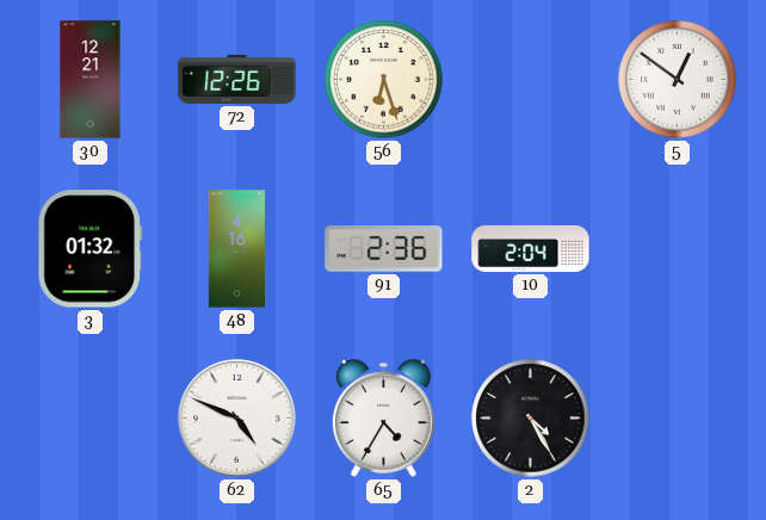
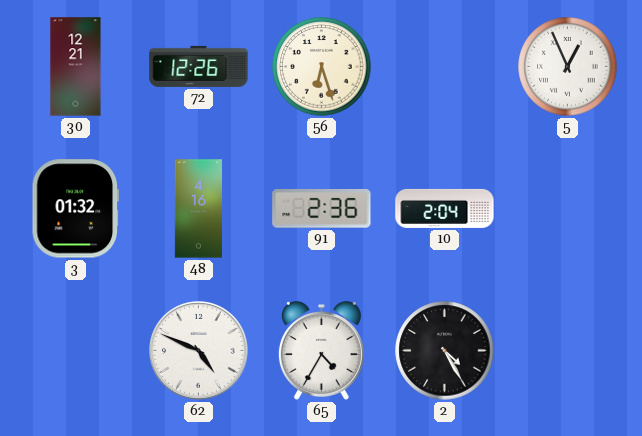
5: 12:51 -> 12:56
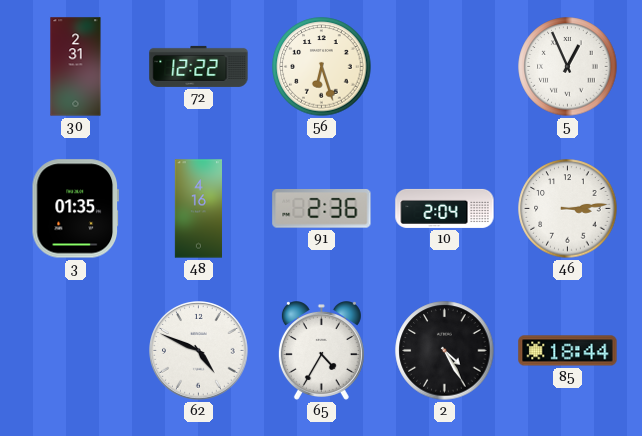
30: 12:21 -> 2:31
72: 12:26 -> 12:22
3: 01:32 -> 01:35
46: none -> 3:14
85: none -> 18:44
